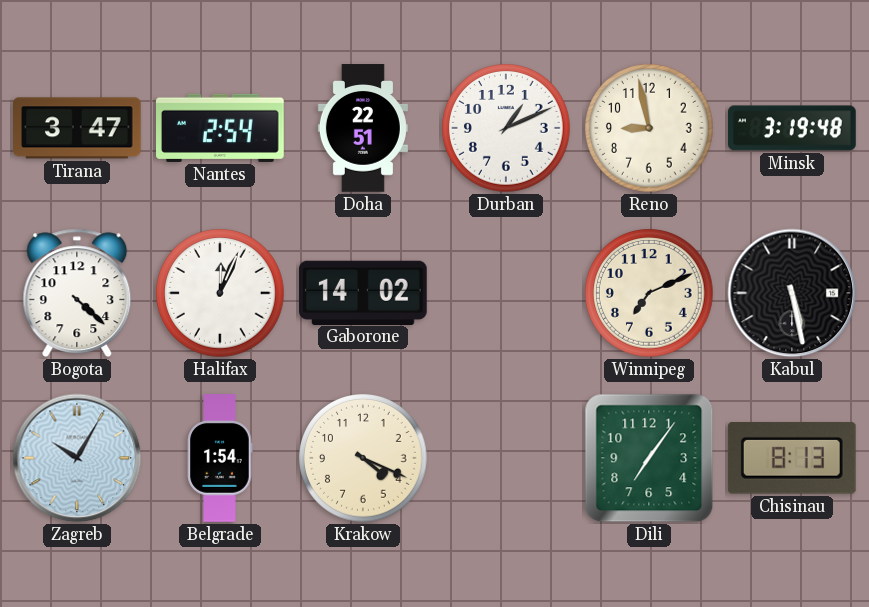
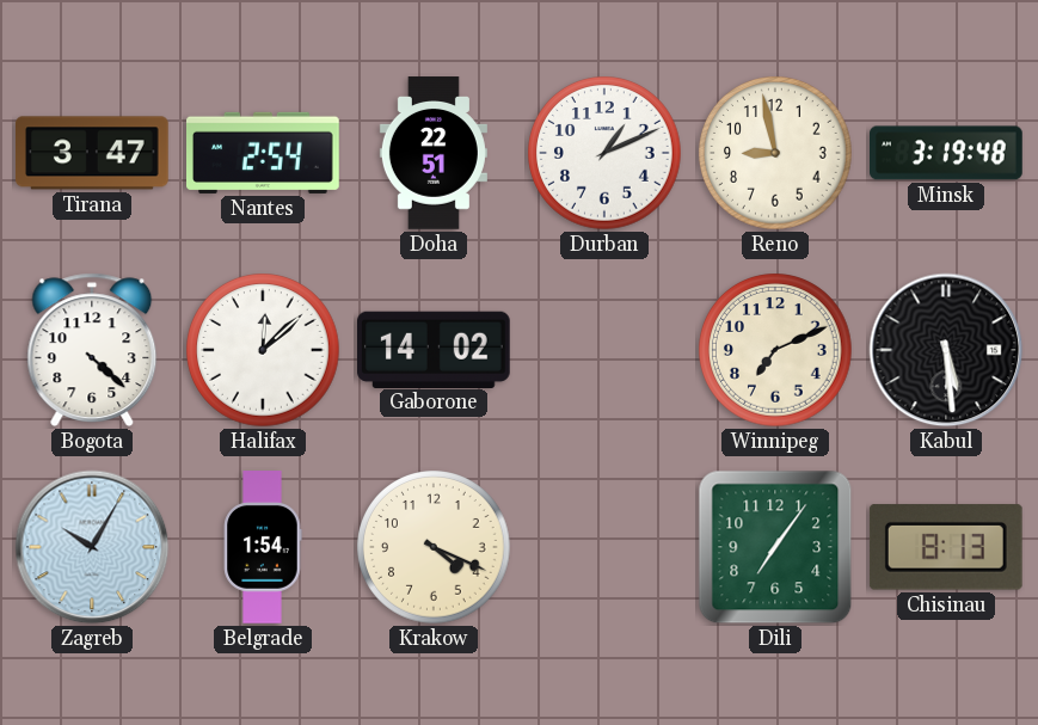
Halifax: 12:04 -> 12:08
Kabul: 5:28 -> 5:29
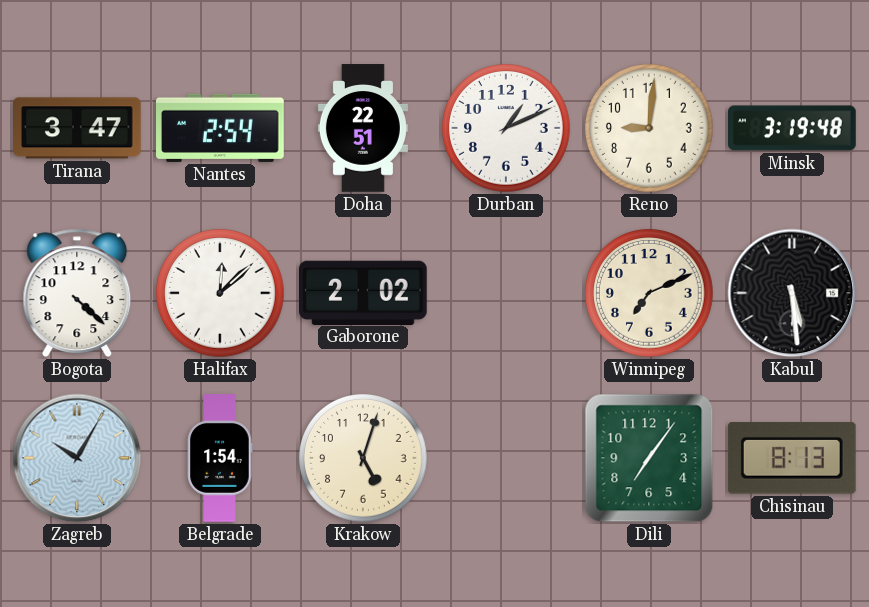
Reno: 8:58 -> 9:01
Gaborone: 14:02 -> 2:02
Krakow: 4:19 -> 5:03
